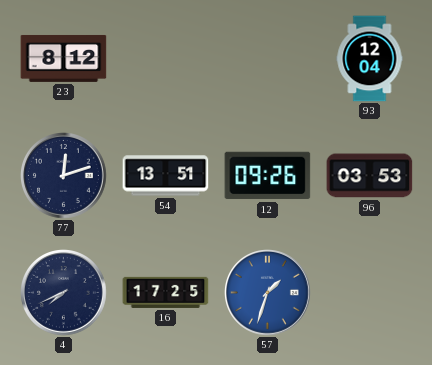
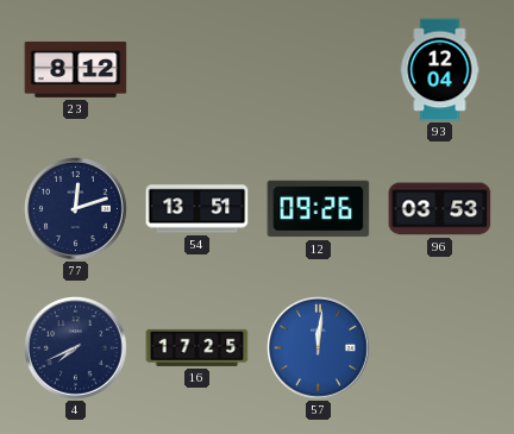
57: 1:33 -> 12:01
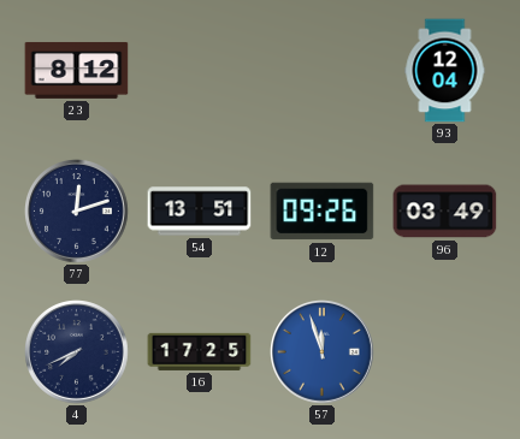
96: 03:53 -> 03:49
57: 12:01 -> 11:57
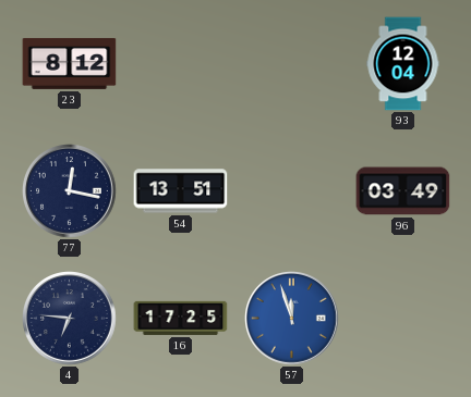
77: 12:12 -> 12:17
12: 09:26 -> none
4: 7:41 -> 6:46
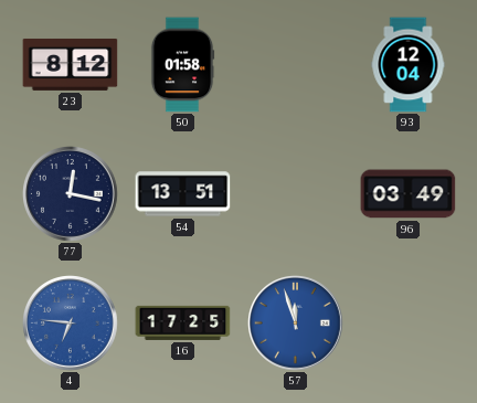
50: none -> 01:58
4 dial: navy -> blue
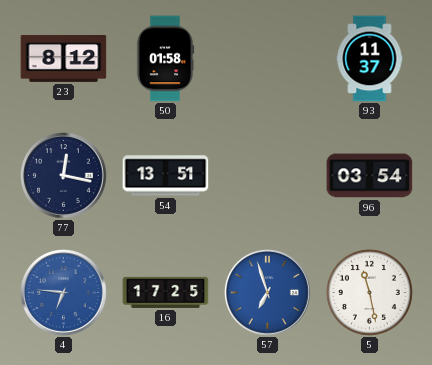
93: 12:04 -> 11:37
96: 03:49 -> 03:54
57: 11:57 -> 6:57
5: none -> 11:28
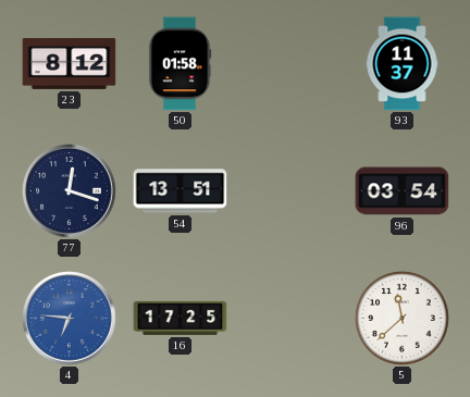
77: 12:17 -> 12:18
57: 6:57 -> none
5: 11:28 -> 11:38
